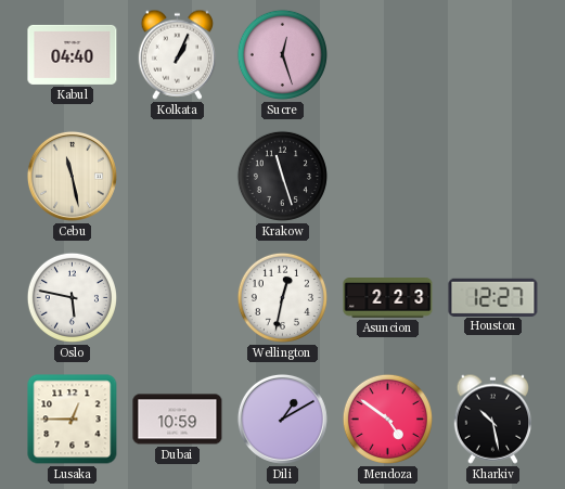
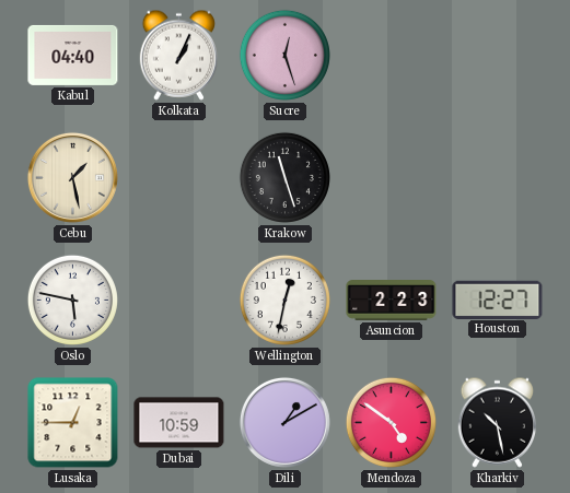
Cebu: 11:28 -> 1:28
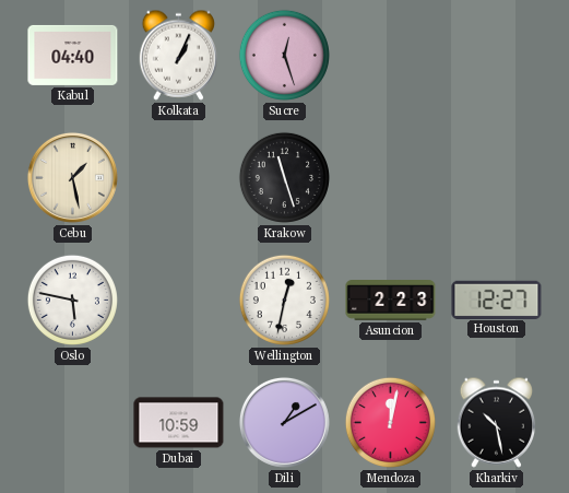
Lusaka: 12:45 -> none
Mendoza: 4:51 -> 12:02
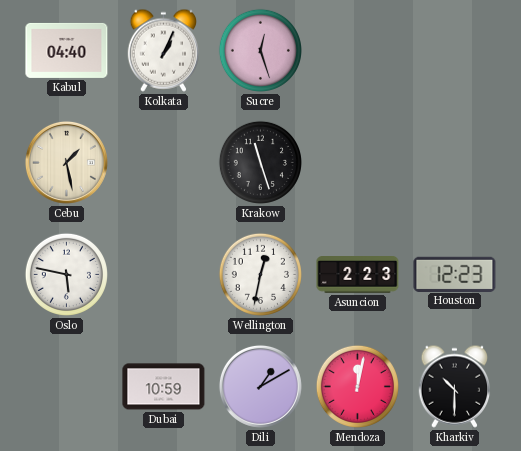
Houston: 12:27 -> 12:23
Kharkiv: 10:28 -> 10:30
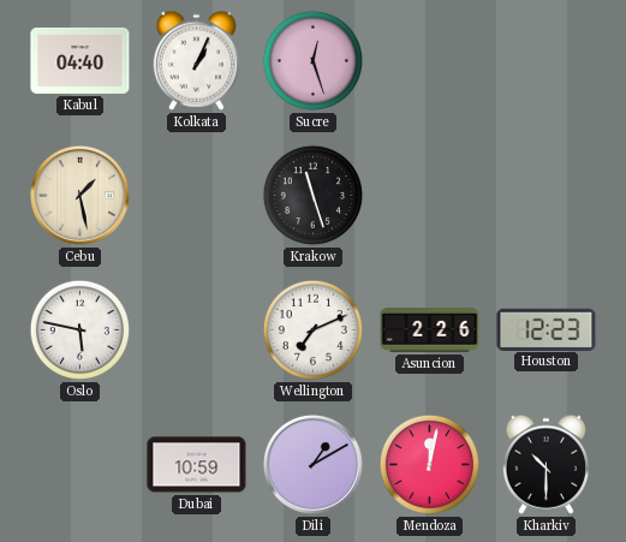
Wellington: 12:32 -> 7:11
Asuncion: 2:23 -> 2:26
